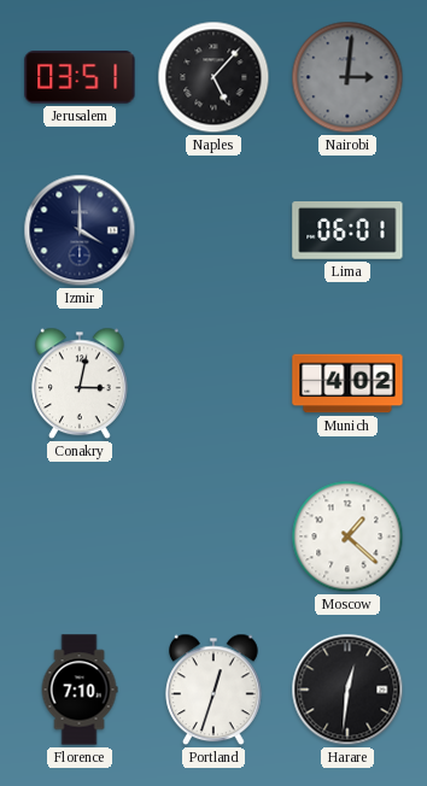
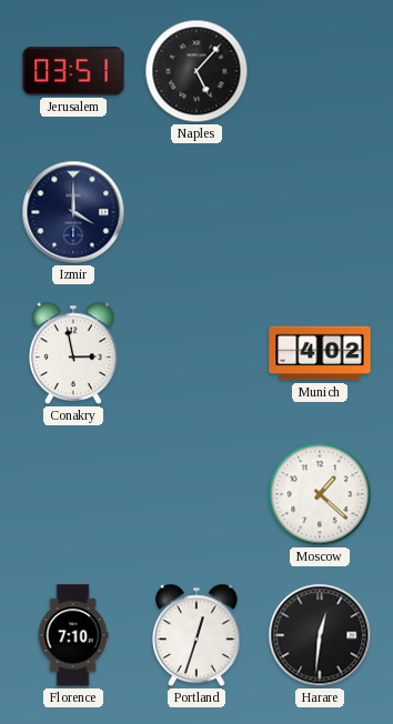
Nairobi: 3:01 -> none
Lima: 06:01 -> none
Conakry: 3:02 -> 2:58
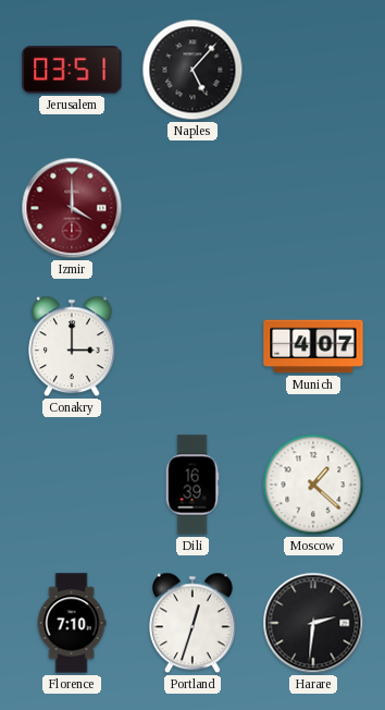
Izmir dial: navy -> burgundy
Conakry: 2:58 -> 3:00
Munich: 4:02 -> 4:07
Dili: none -> 16:39
Harare: 12:31 -> 2:31
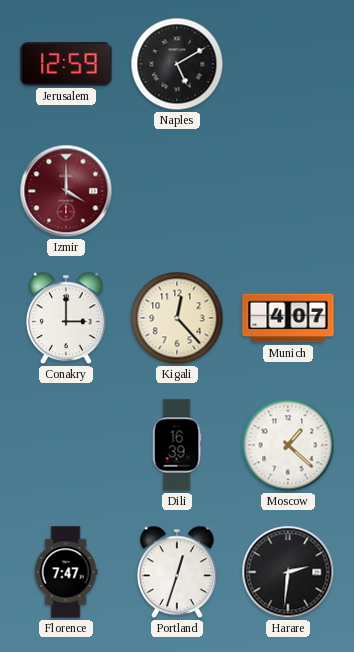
Jerusalem: 03:51 -> 12:59
Naples: 5:07 -> 5:10
Kigali: none -> 12:23
Florence: 7:10 -> 7:47
